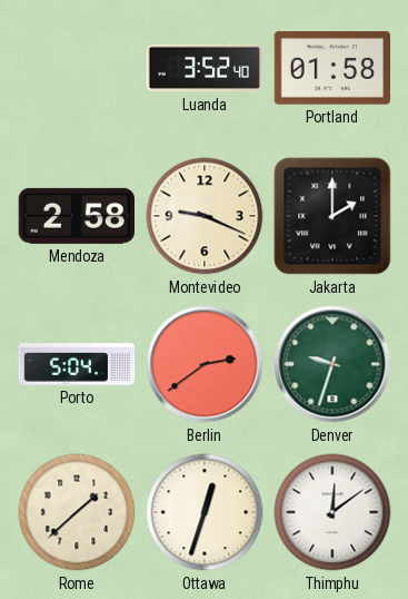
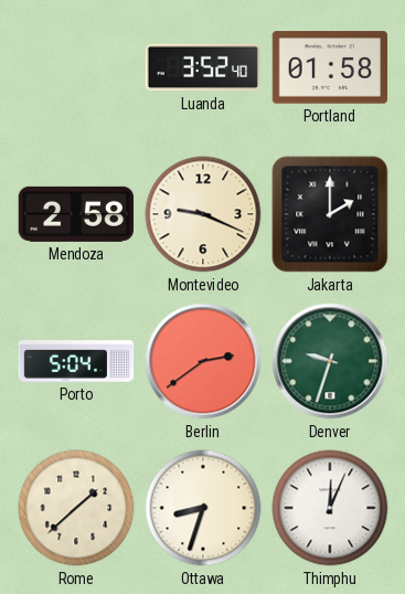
Ottawa: 12:33 -> 8:33
Thimphu: 12:09 -> 12:04
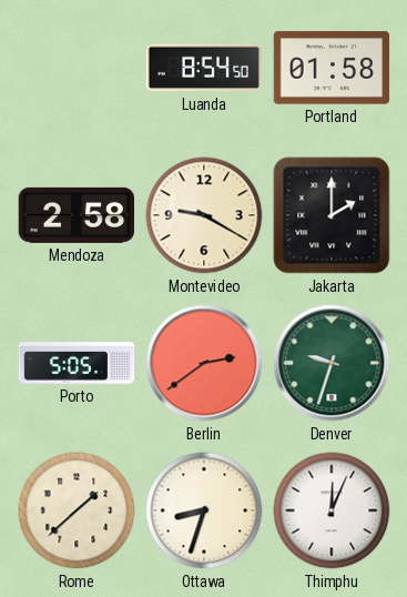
Luanda: 3:52 -> 8:54
Montevideo: 9:19 -> 9:20
Porto: 5:04 -> 5:05
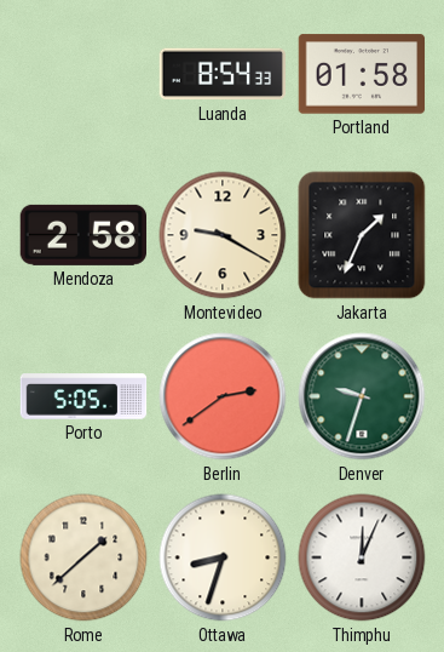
Luanda: 8:54:50 -> 8:54:33
Jakarta: 2:00 -> 1:34
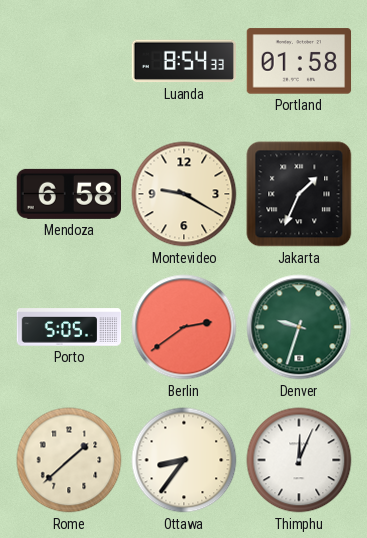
Mendoza: 2:58 -> 6:58
Ottawa: 8:33 -> 8:36
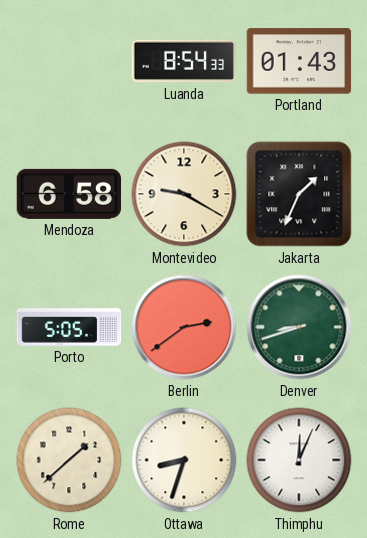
Portland: 01:58 -> 01:43
Denver: 9:33 -> 8:42
Ottawa: 8:36 -> 8:33
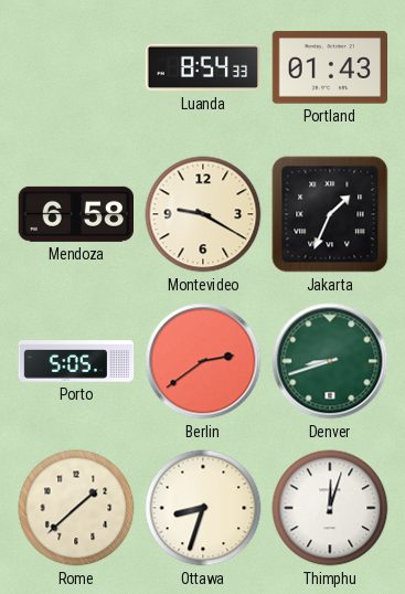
Thimphu: 12:04 -> 12:03
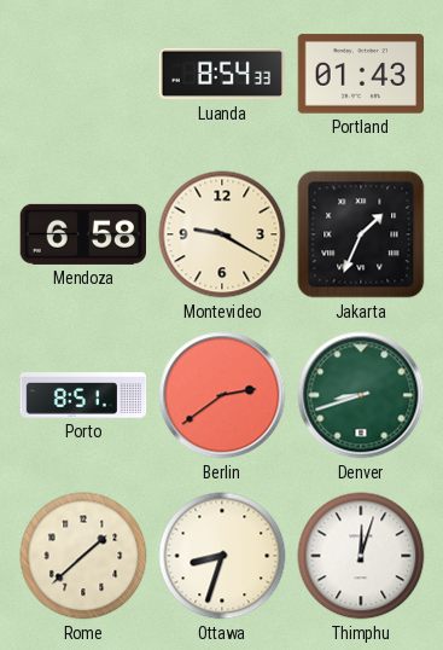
Porto: 5:05 -> 8:51
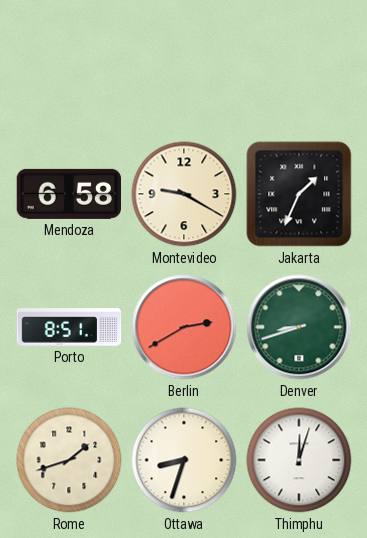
Luanda: 8:54 -> none
Portland: 01:43 -> none
Berlin: 2:39 -> 2:40
Rome: 1:38 -> 1:42
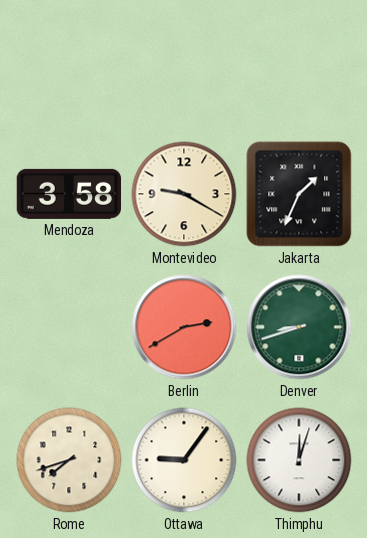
Mendoza: 6:58 -> 3:58
Porto: 8:51 -> none
Rome: 1:42 -> 7:42
Ottawa: 8:33 -> 9:06
